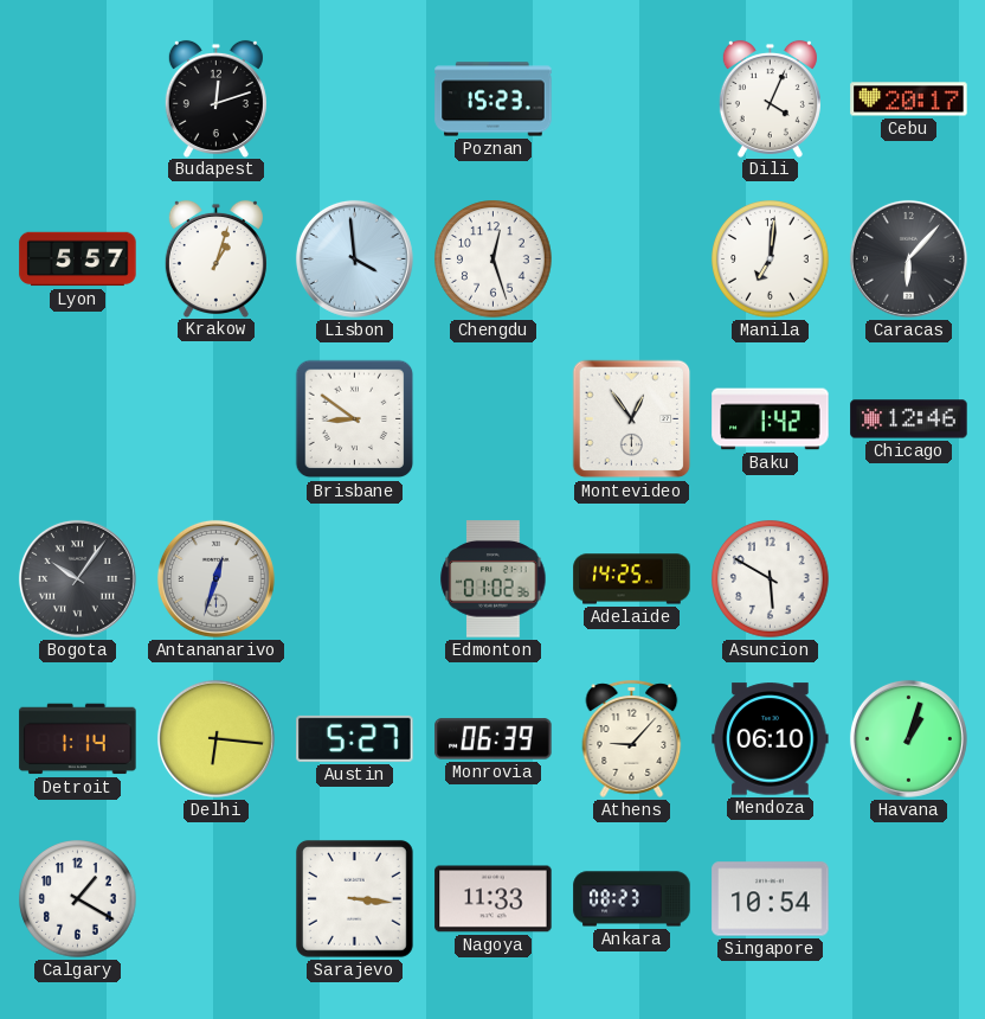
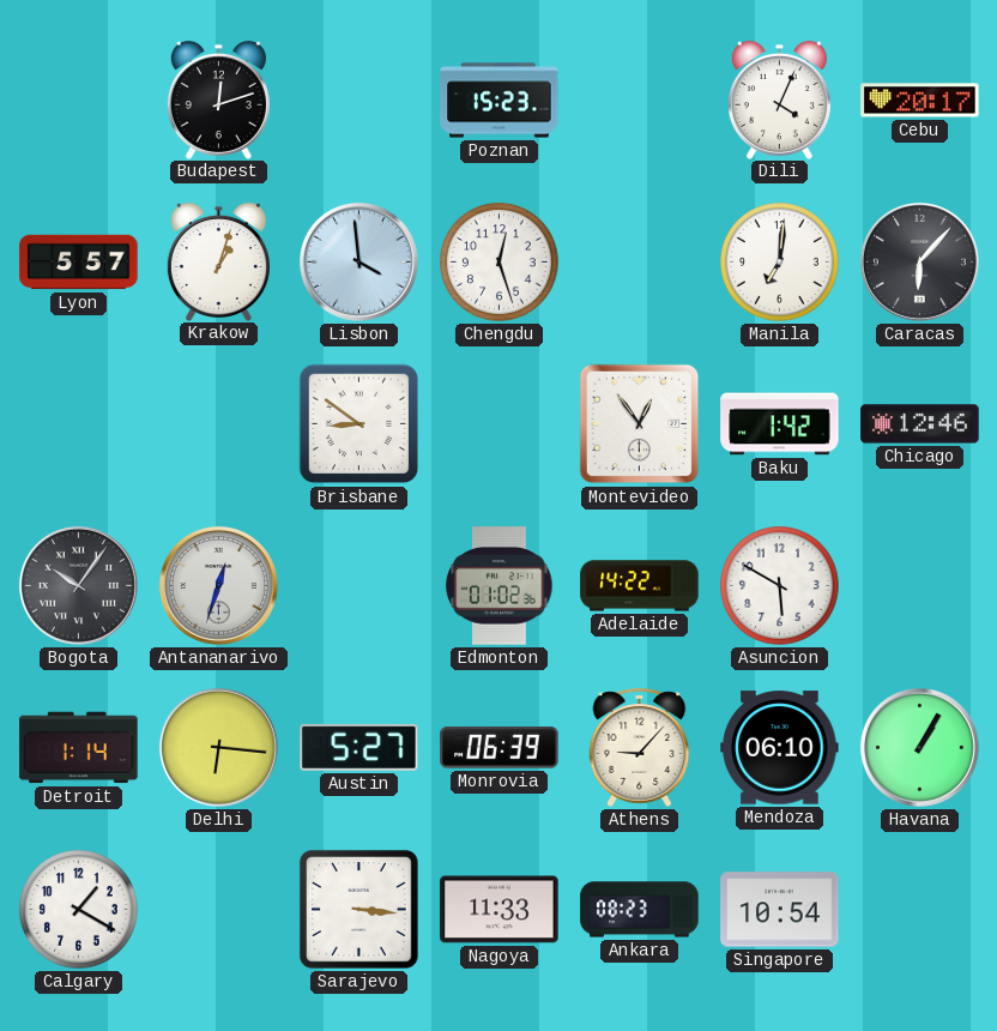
Adelaide: 14:25 -> 14:22
Havana: 1:03 -> 1:05
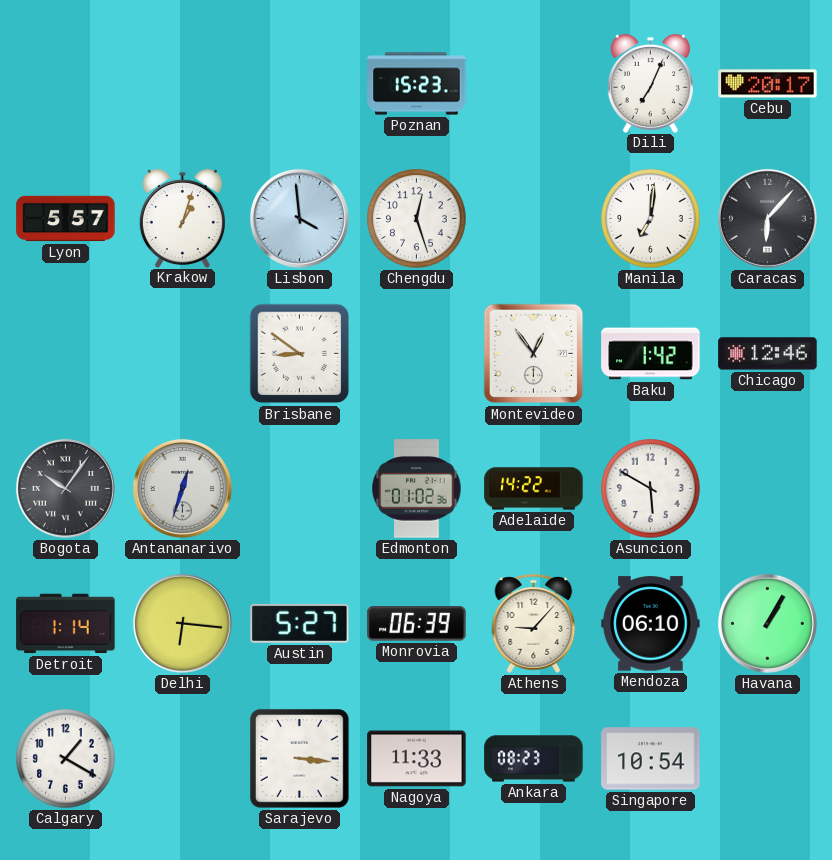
Budapest: 12:12 -> none
Dili: 4:04 -> 7:04
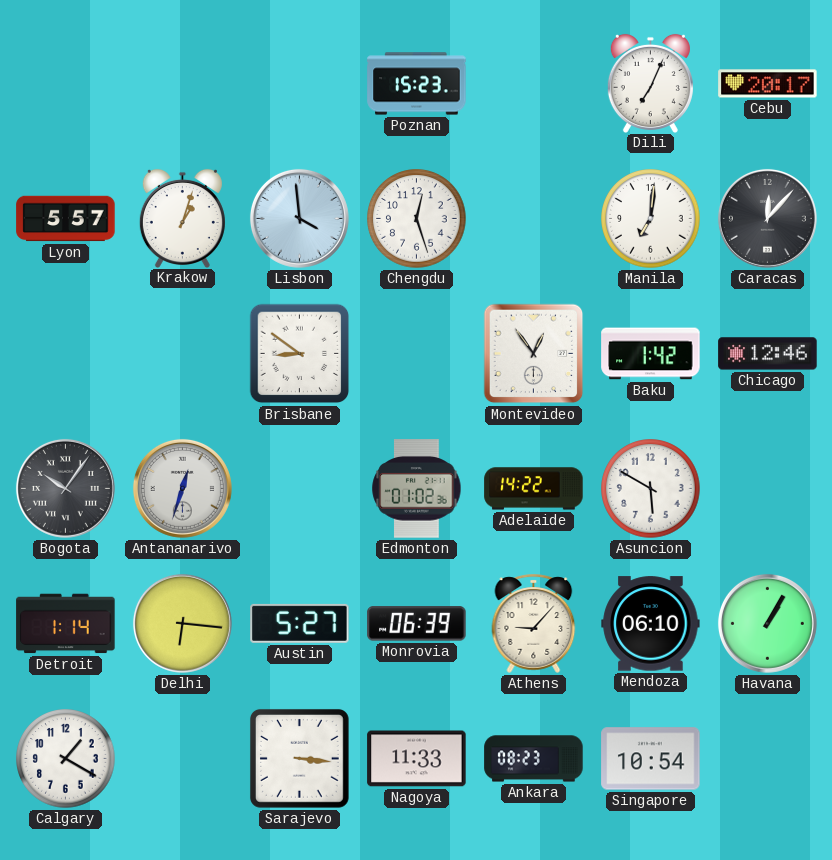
Caracas: 6:07 -> 12:07
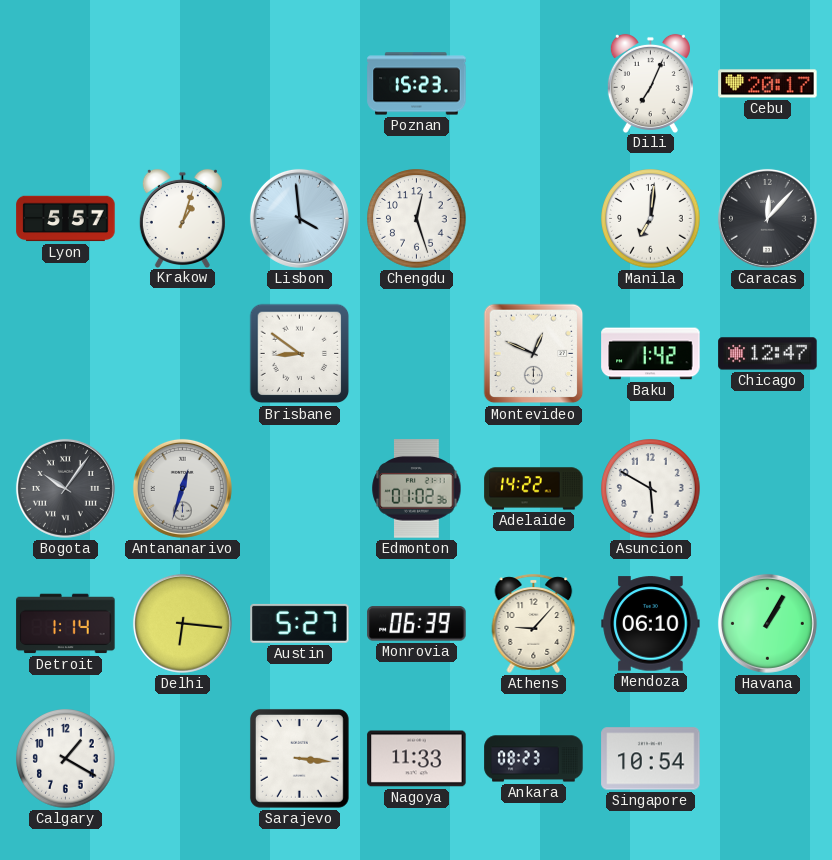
Montevideo: 12:54 -> 12:49
Chicago: 12:46 -> 12:47
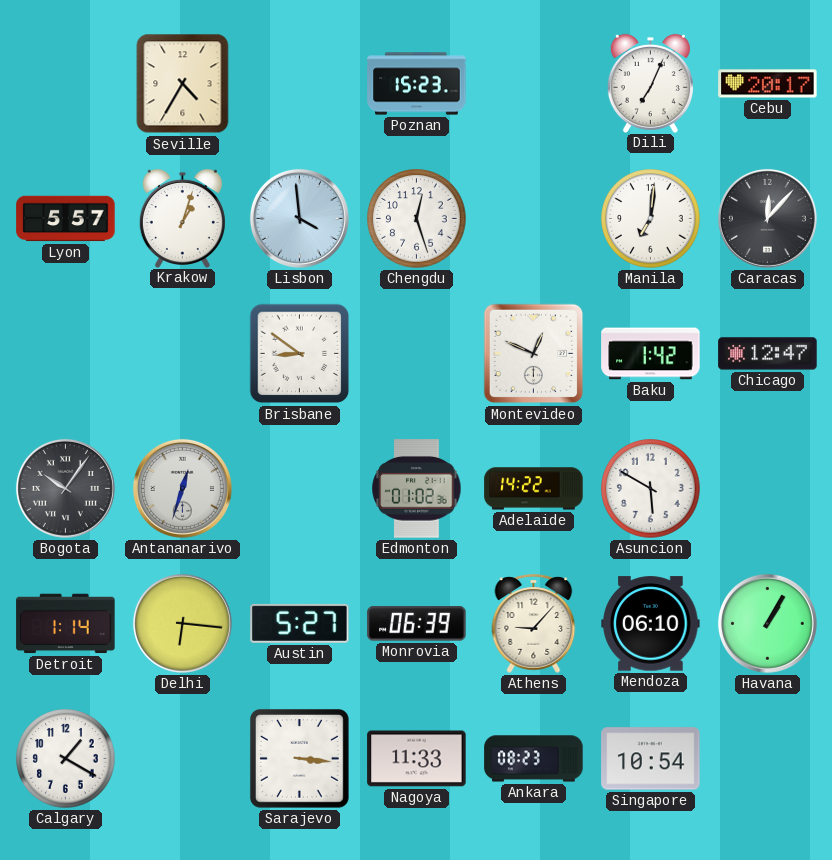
Seville: none -> 4:35
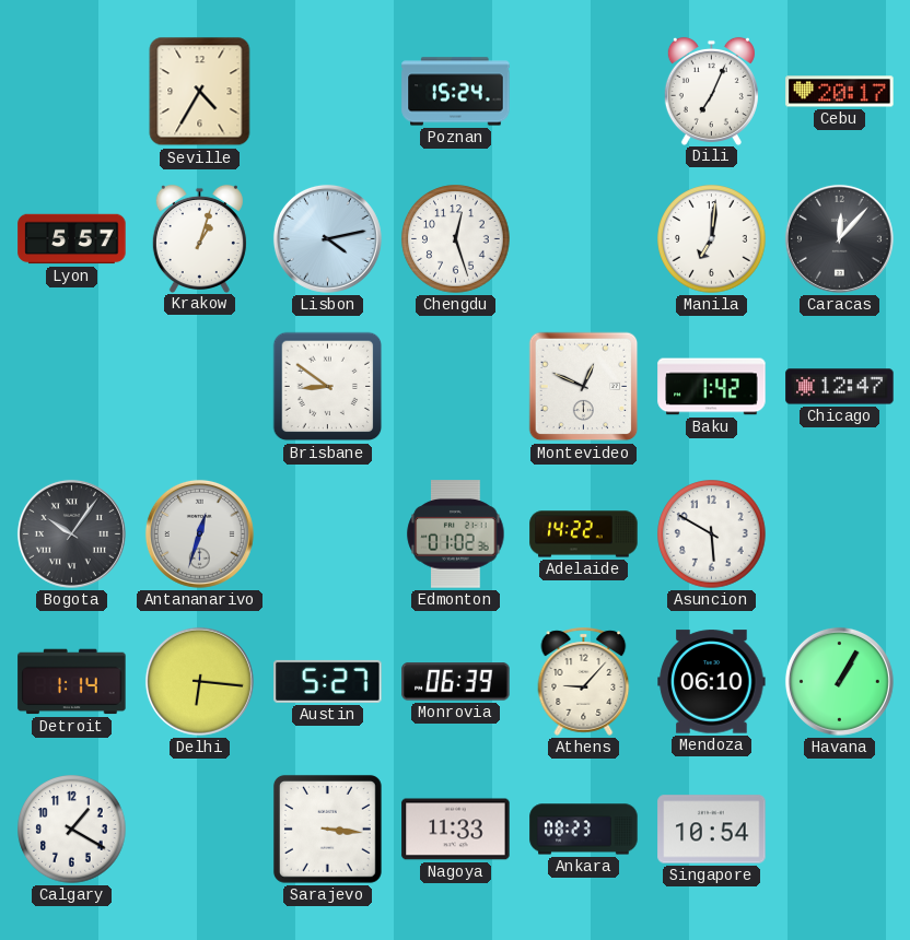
Poznan: 15:23 -> 15:24
Lisbon: 3:59 -> 4:13
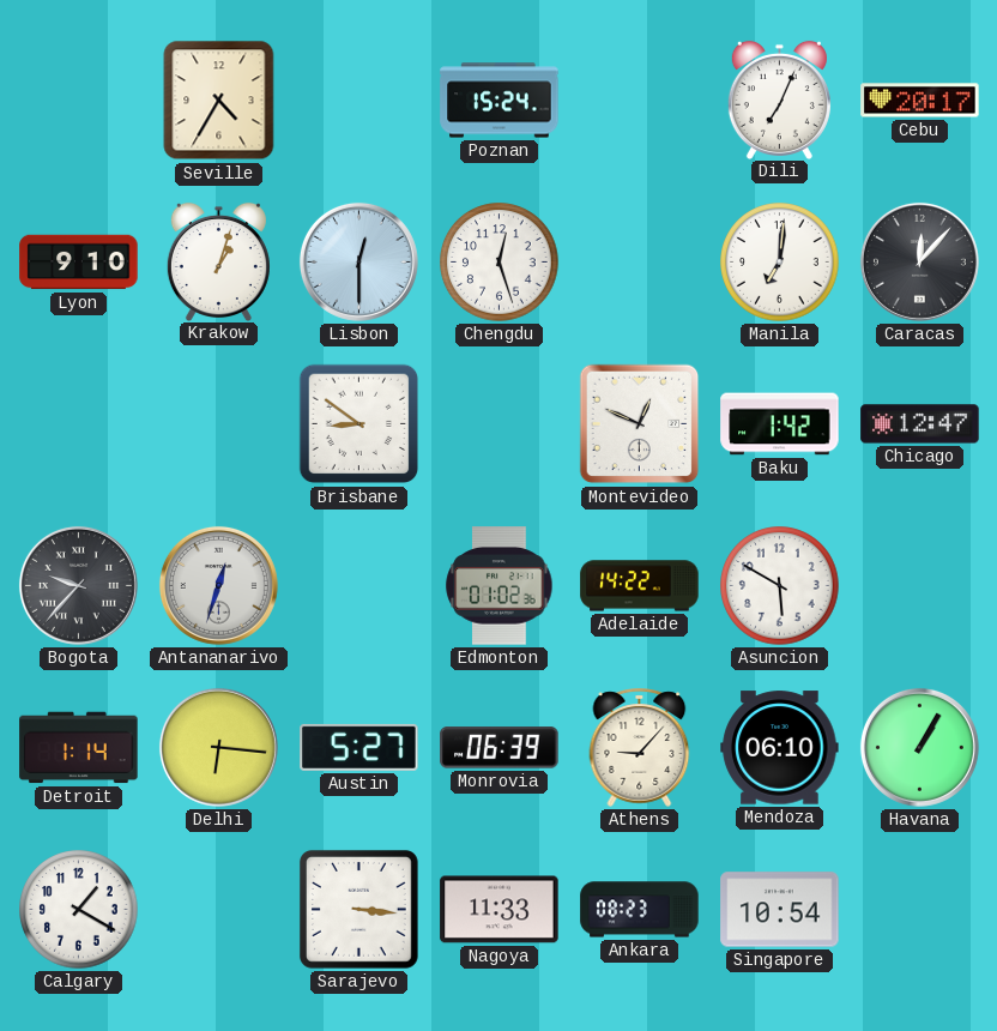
Lyon: 5:57 -> 9:10
Lisbon: 4:13 -> 12:30
Bogota: 10:06 -> 9:37
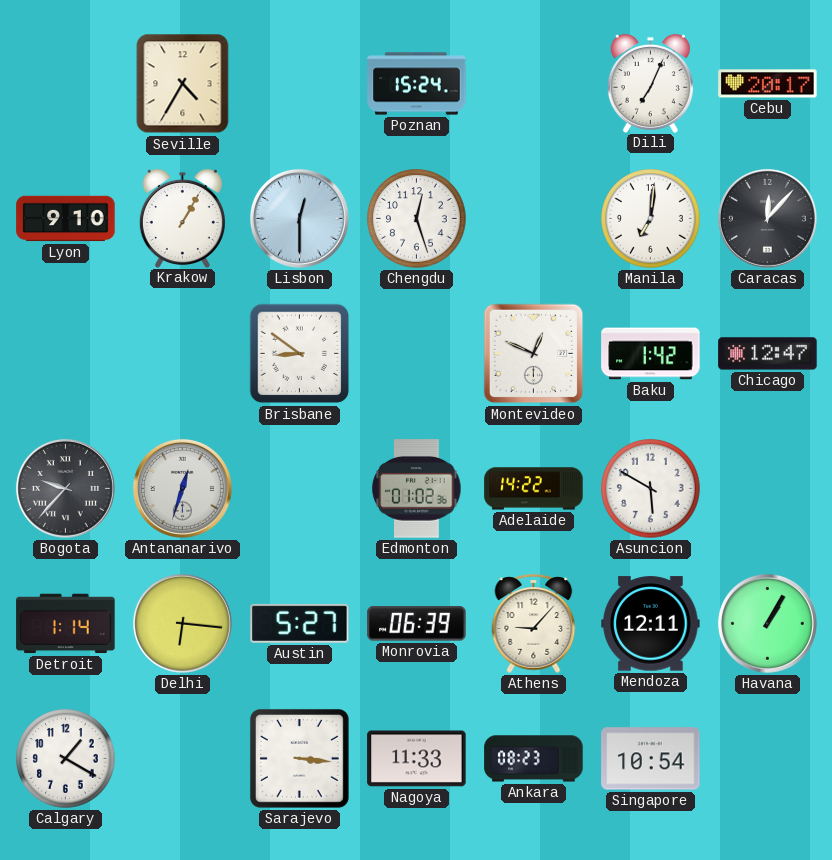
Krakow: 1:03 -> 1:05
Mendoza: 06:10 -> 12:11
